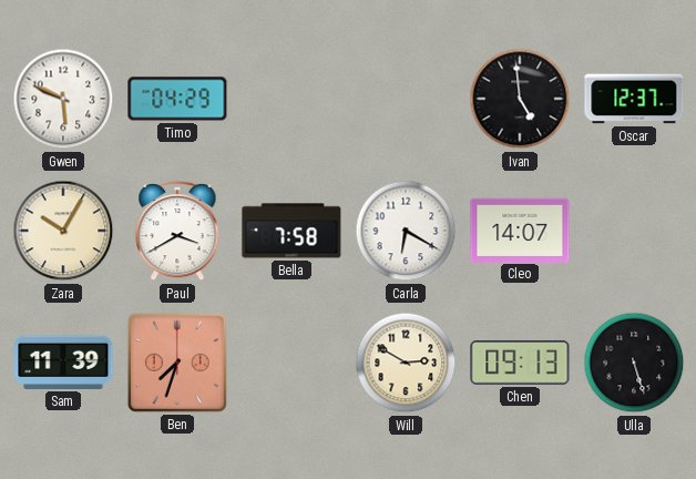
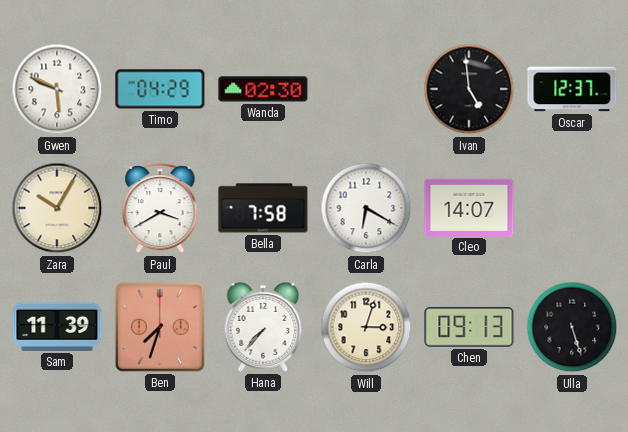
Wanda: none -> 02:30
Hana: none -> 7:37
Will: 2:50 -> 3:03
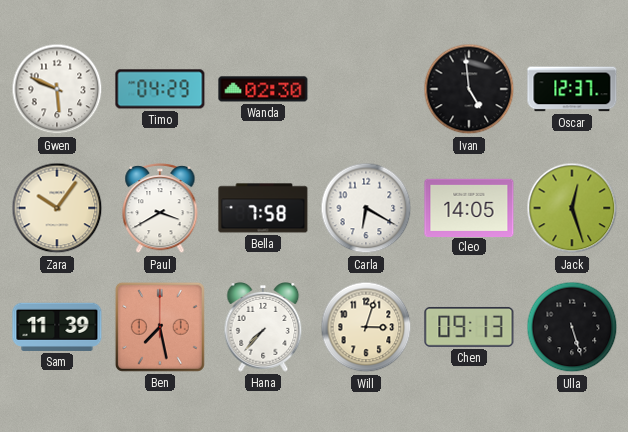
Zara: 10:05 -> 10:06
Cleo: 14:07 -> 14:05
Jack: none -> 12:27
Ben: 7:33 -> 7:28
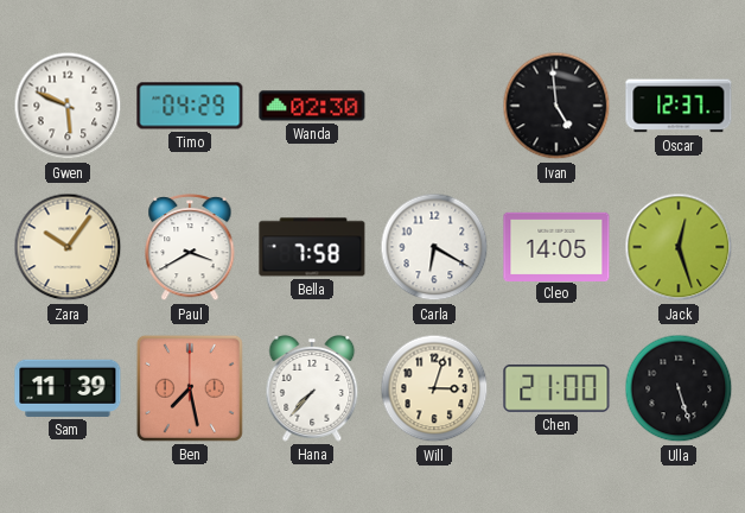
Chen: 09:13 -> 21:00
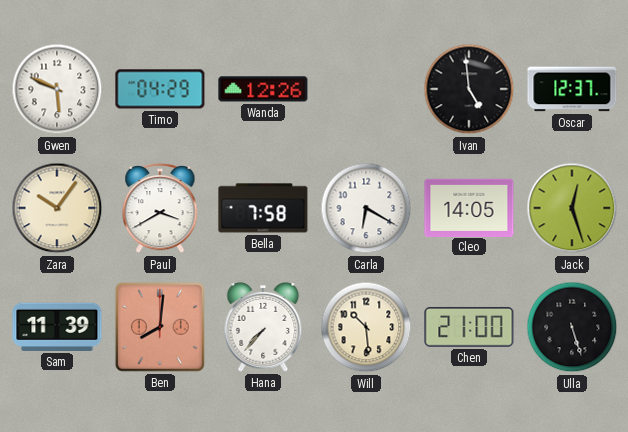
Wanda: 02:30 -> 12:26
Ben: 7:28 -> 8:01
Will: 3:03 -> 10:29
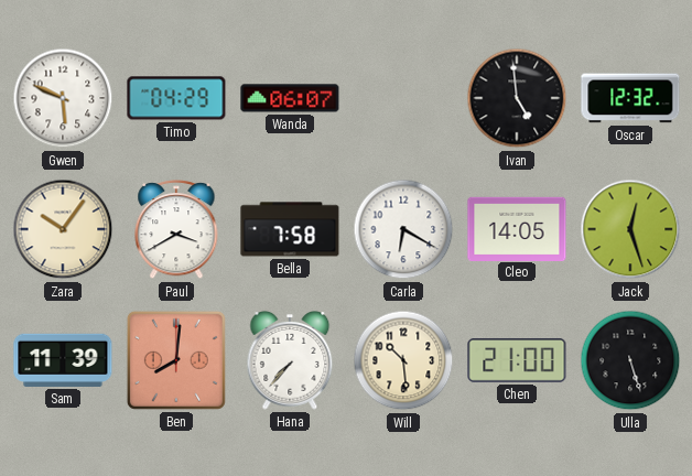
Wanda: 12:26 -> 06:07
Oscar: 12:37 -> 12:32
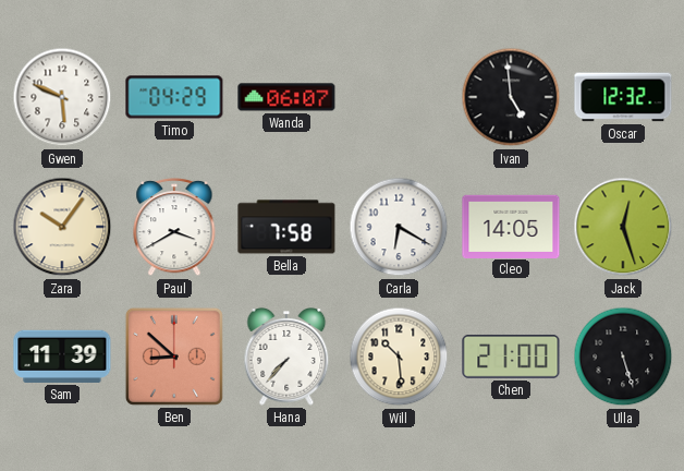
Ben: 8:01 -> 8:52
